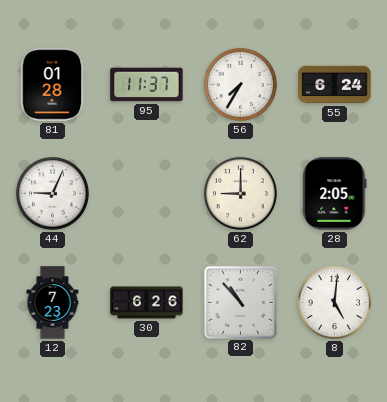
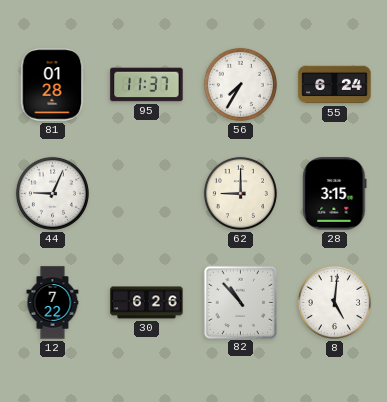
28: 2:05 -> 3:15
12: 7:23 -> 7:22
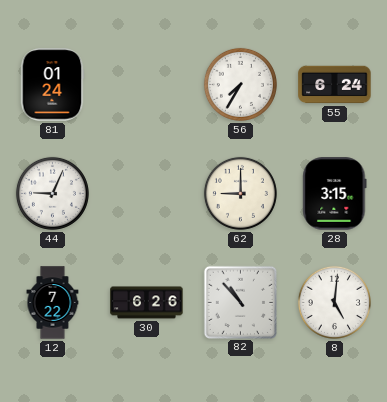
81: 01:28 -> 01:24
95: 11:37 -> none
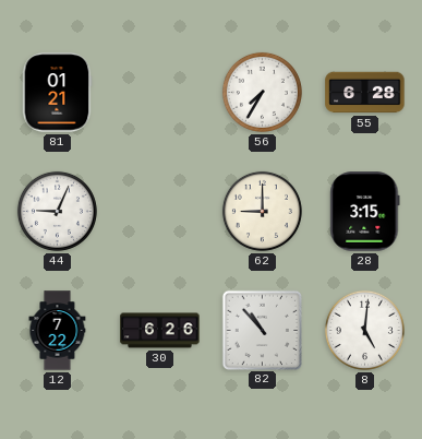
81: 01:24 -> 01:21
55: 6:24 -> 6:28
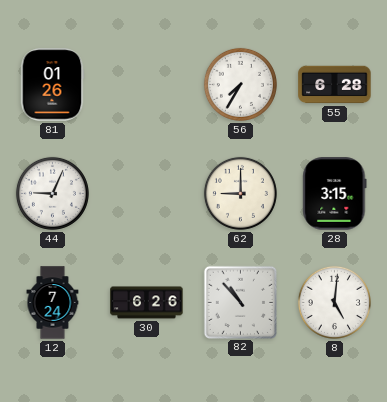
81: 01:21 -> 01:26
12: 7:22 -> 7:24
